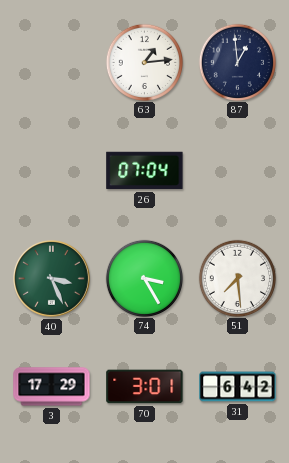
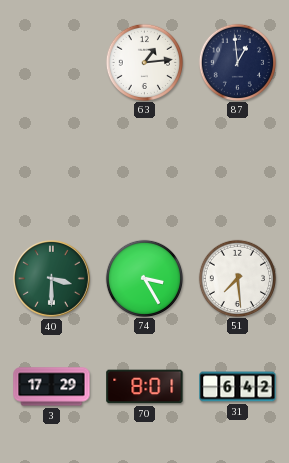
26: 07:04 -> none
40: 3:26 -> 3:30
70: 3:01 -> 8:01
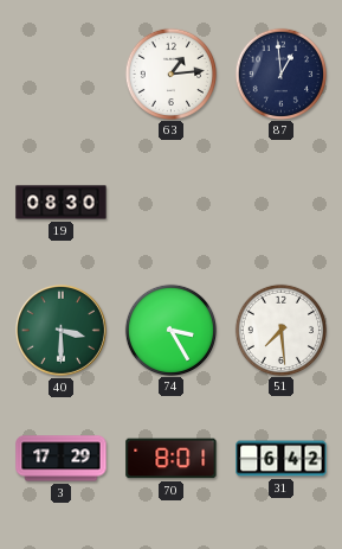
19: none -> 08:30
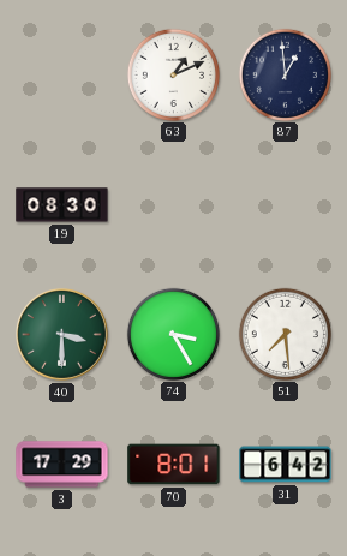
63: 1:14 -> 1:11
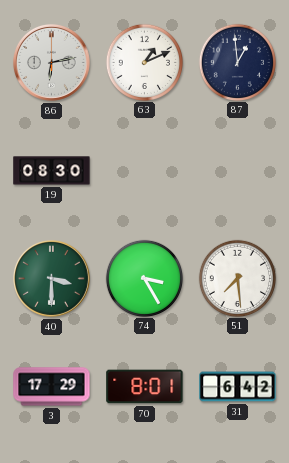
86: none -> 6:13
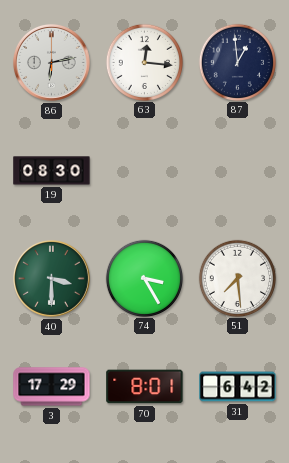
63: 1:11 -> 12:16
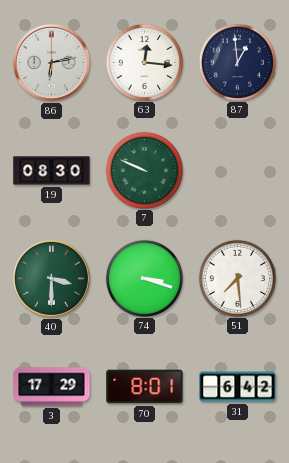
7: none -> 9:49
74: 3:25 -> 3:18
